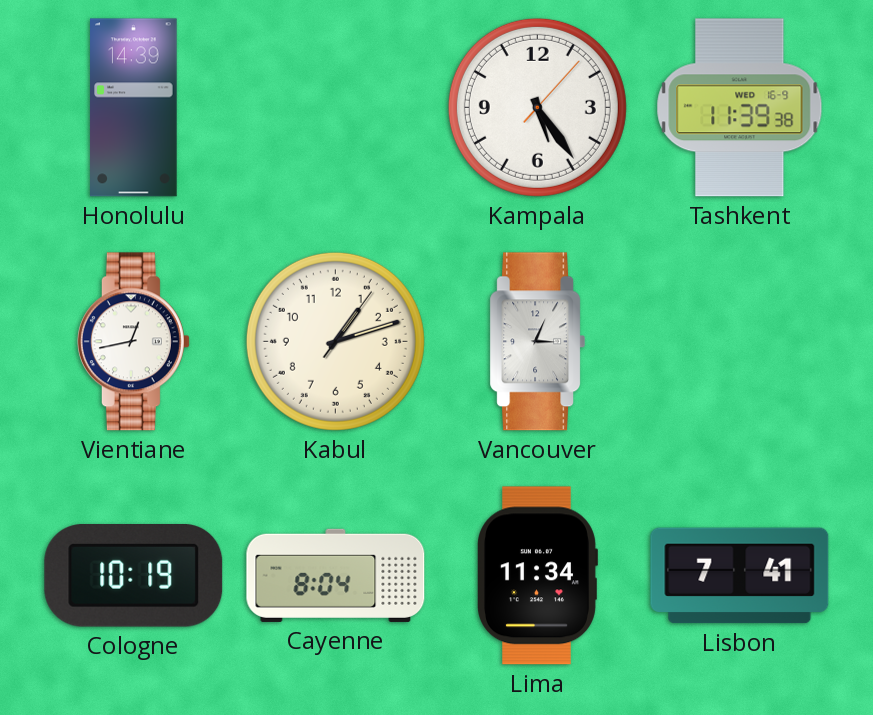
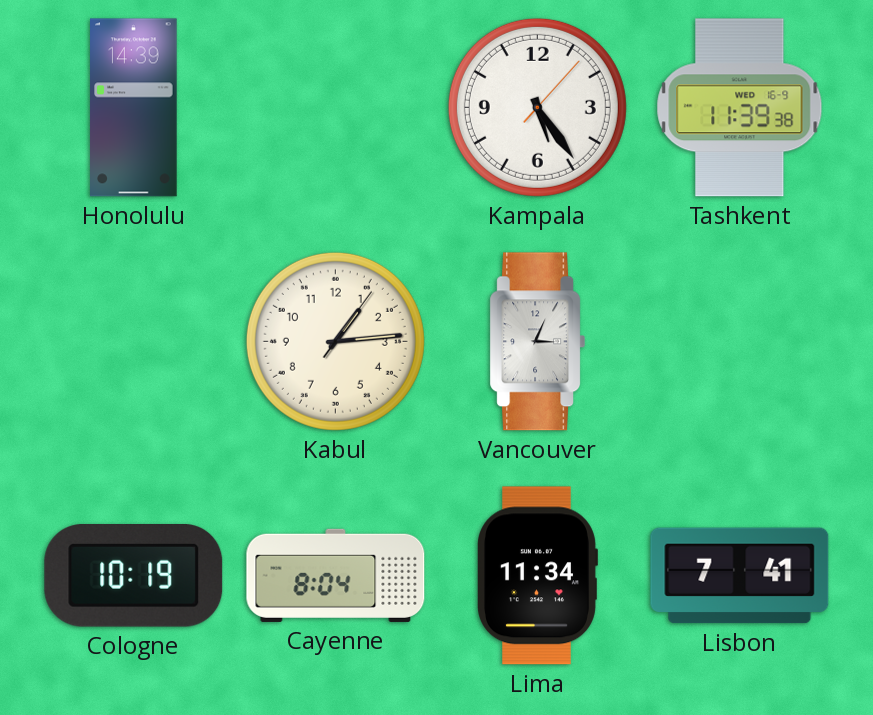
Vientiane: 12:43 -> none
Kabul: 1:12 -> 1:14
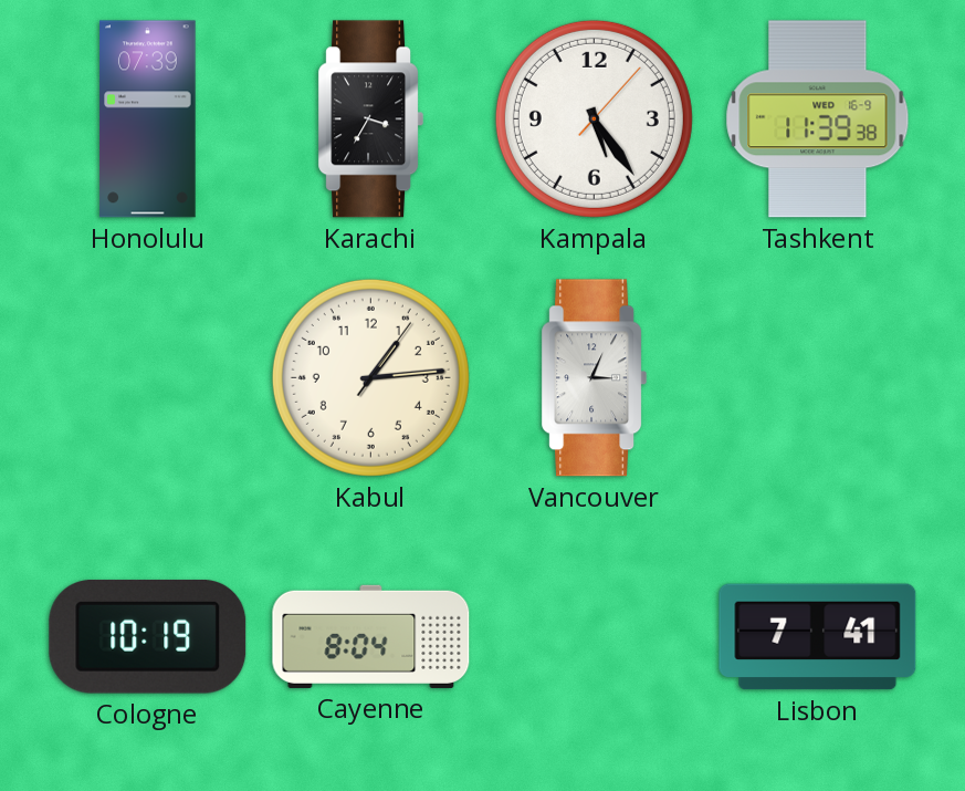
Honolulu: 14:39 -> 07:39
Karachi: none -> 3:35
Lima: 11:34 -> none
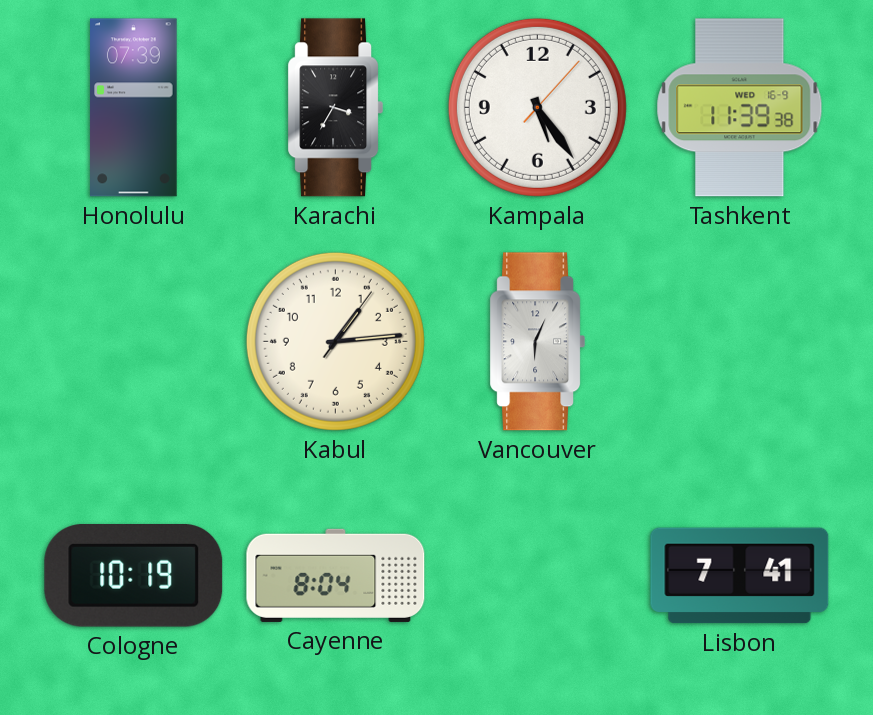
Vancouver: 3:04 -> 6:04
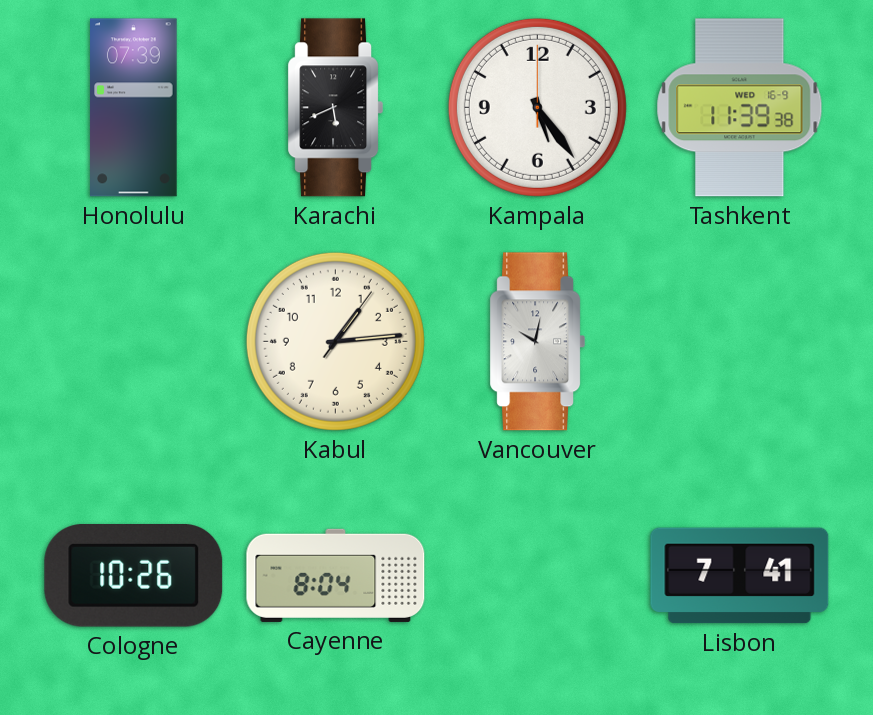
Karachi: 3:35 -> 5:41
Kampala: 5:24:07 -> 5:24:00
Vancouver: 6:04 -> 10:02
Cologne: 10:19 -> 10:26
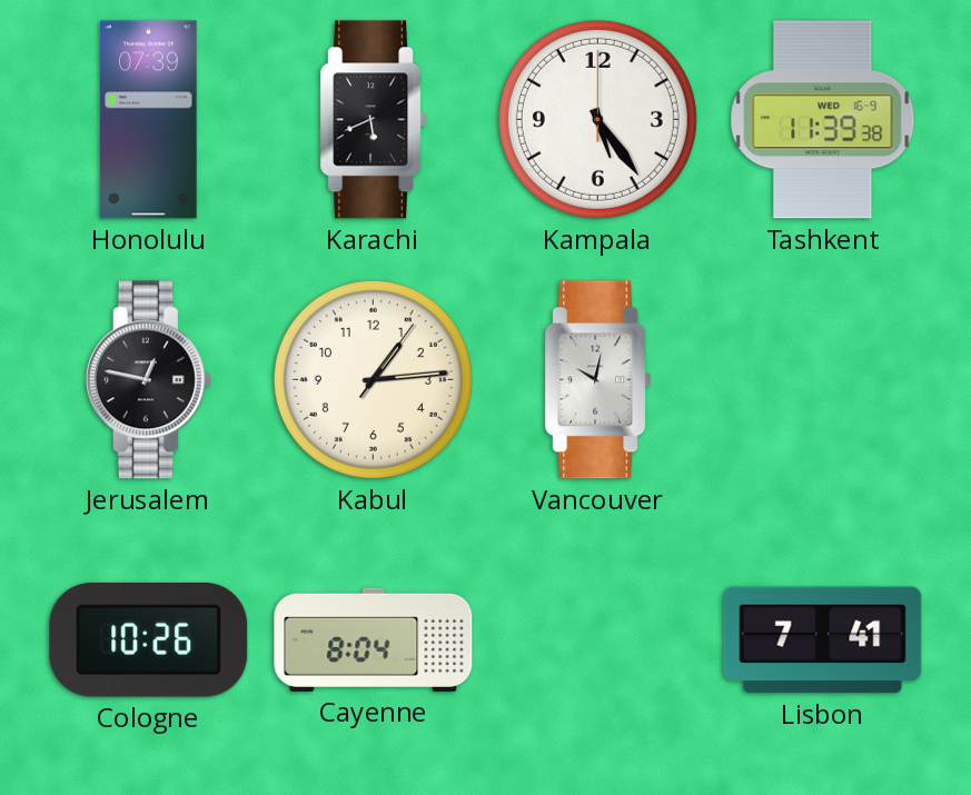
Jerusalem: none -> 12:47
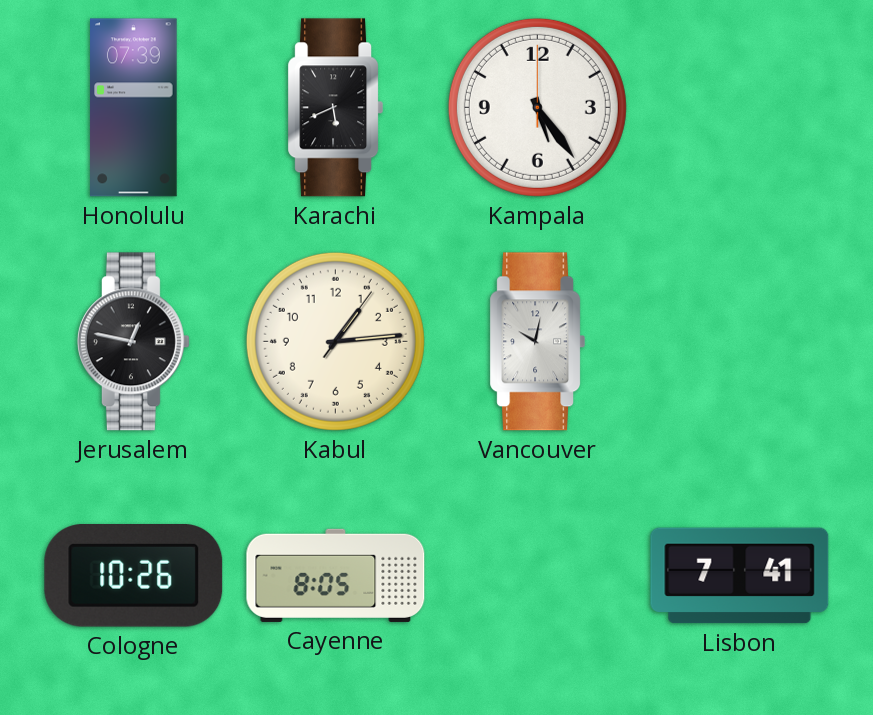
Tashkent: 11:39 -> none
Cayenne: 8:04 -> 8:05
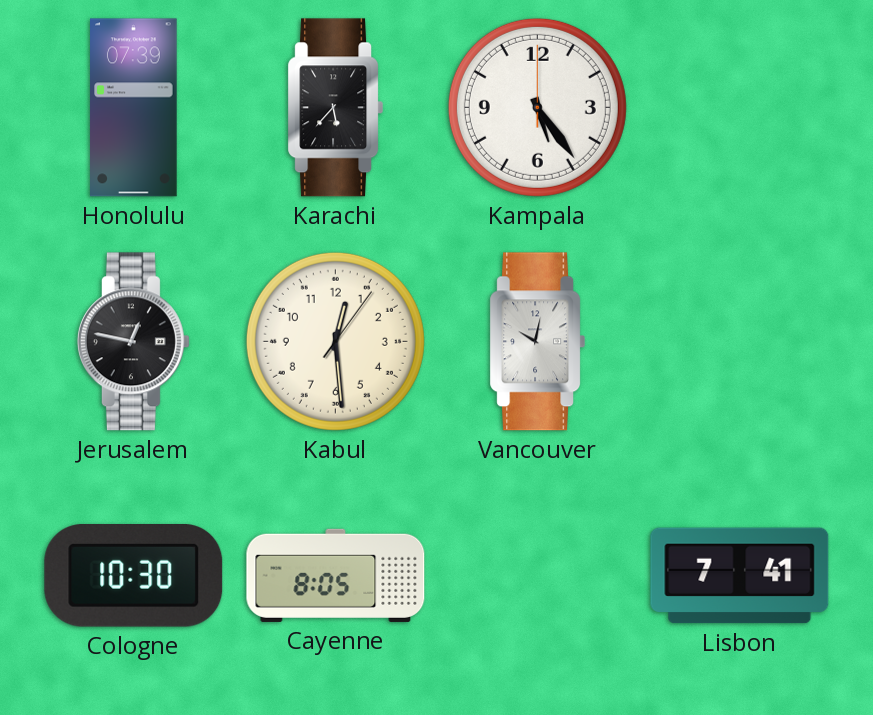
Karachi: 5:41 -> 5:37
Kabul: 1:14 -> 12:29
Cologne: 10:26 -> 10:30
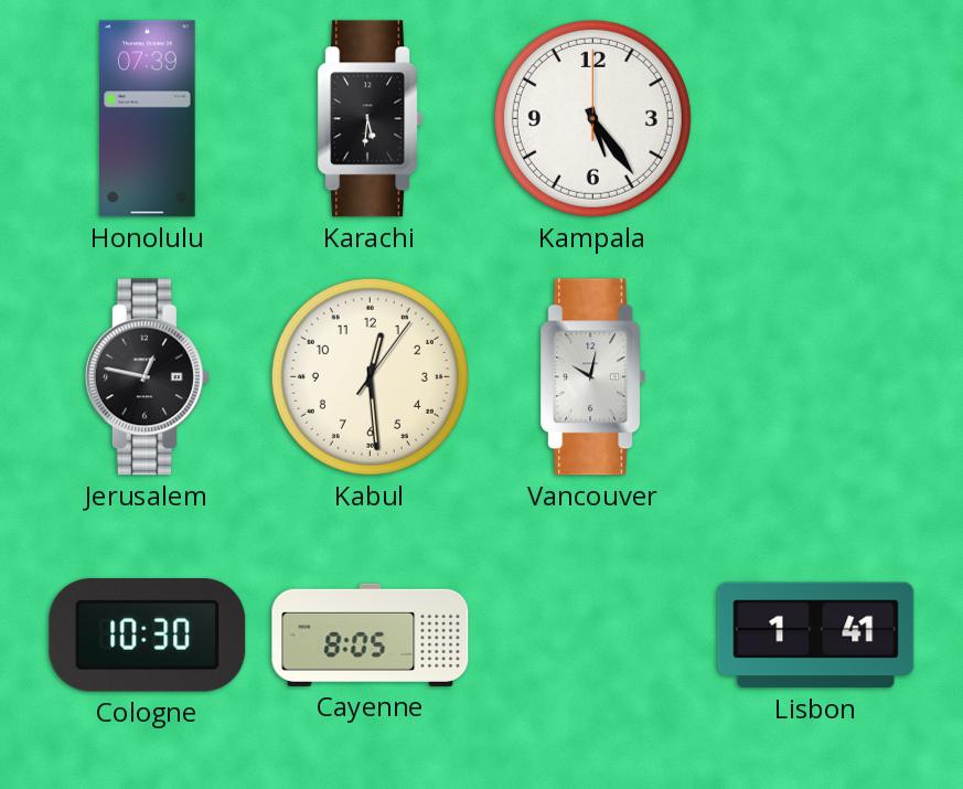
Karachi: 5:37 -> 5:31
Lisbon: 7:41 -> 1:41
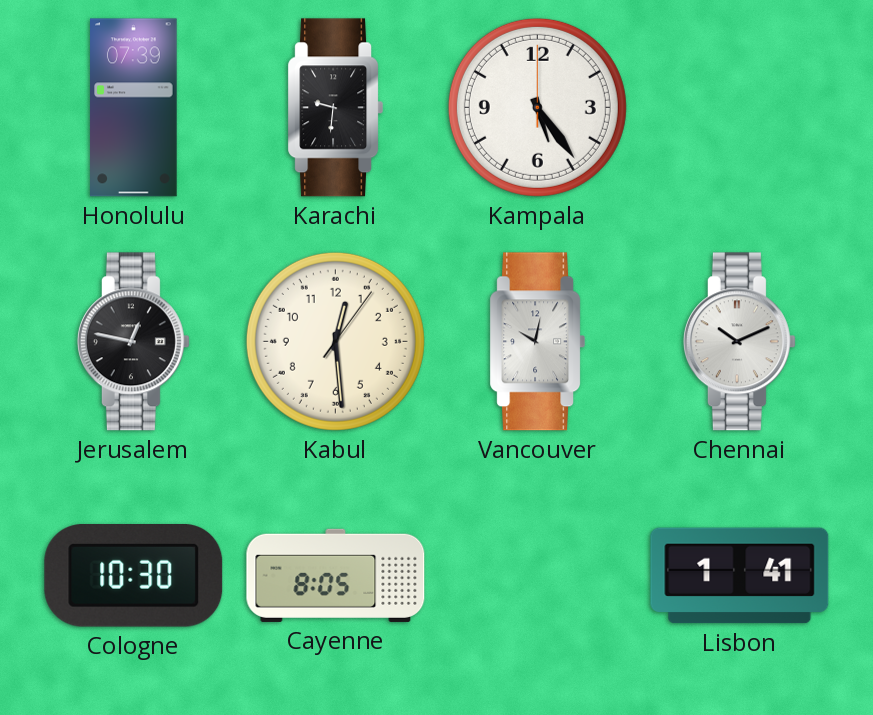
Karachi: 5:31 -> 9:31
Chennai: none -> 10:11
